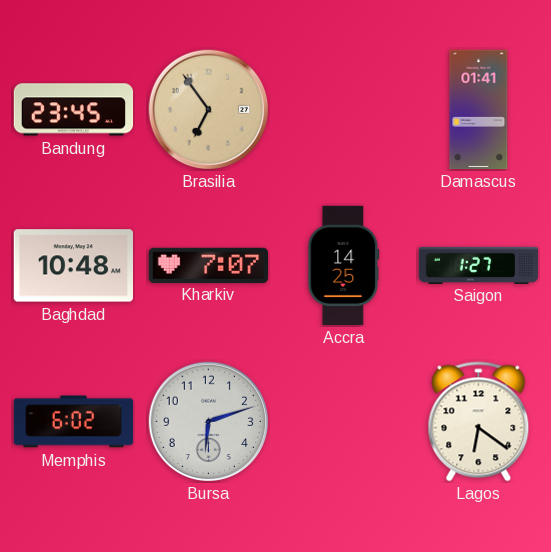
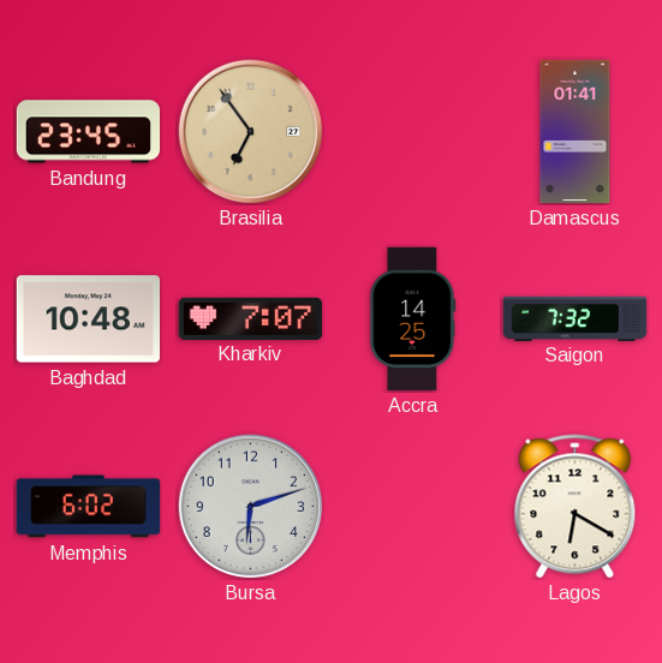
Saigon: 1:27 -> 7:32
Lagos: 6:21 -> 6:20
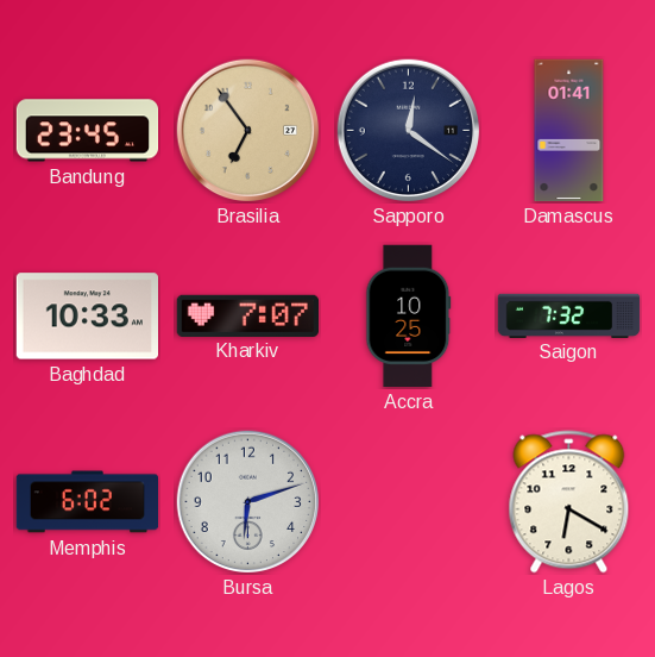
Sapporo: none -> 12:21
Baghdad: 10:48 -> 10:33
Accra: 14:25 -> 10:25
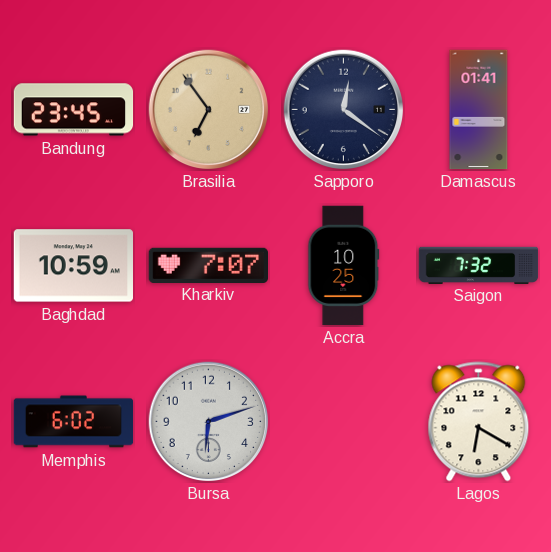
Baghdad: 10:33 -> 10:59
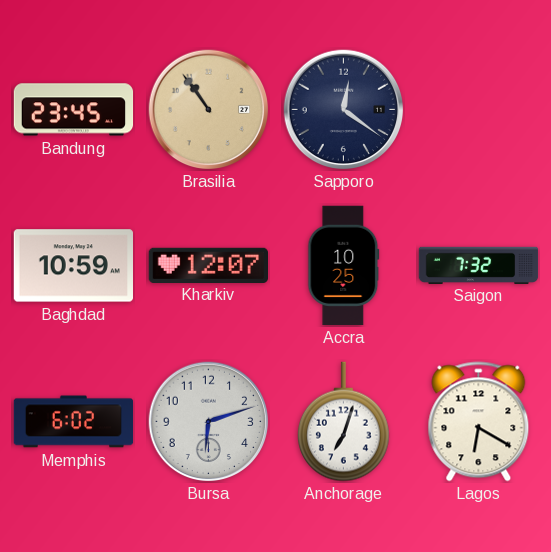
Brasilia: 6:54 -> 10:54
Damascus: 01:41 -> none
Kharkiv: 7:07 -> 12:07
Anchorage: none -> 7:03
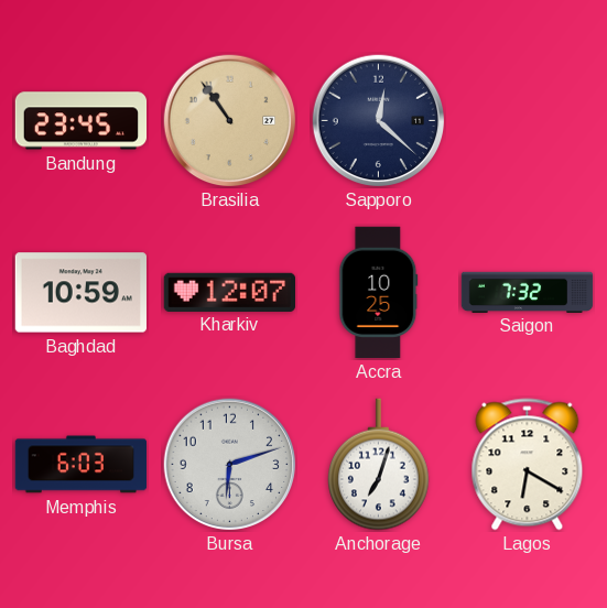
Sapporo: 12:21 -> 12:22
Memphis: 6:02 -> 6:03
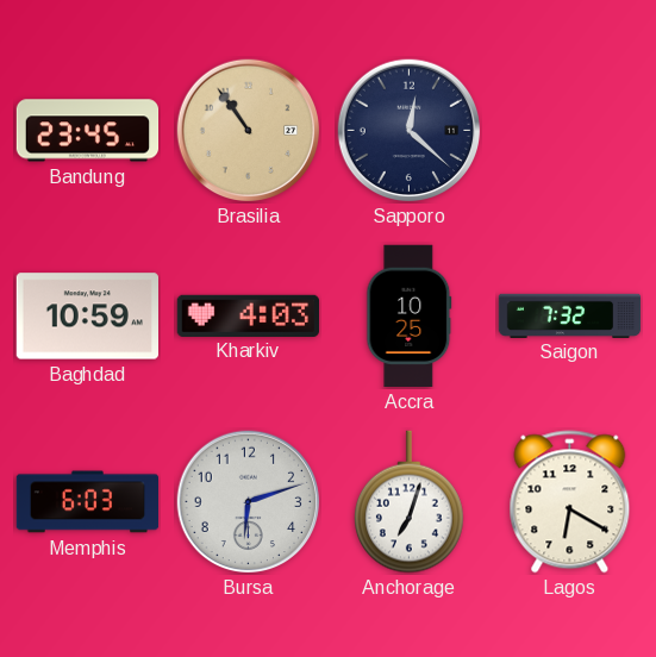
Kharkiv: 12:07 -> 4:03
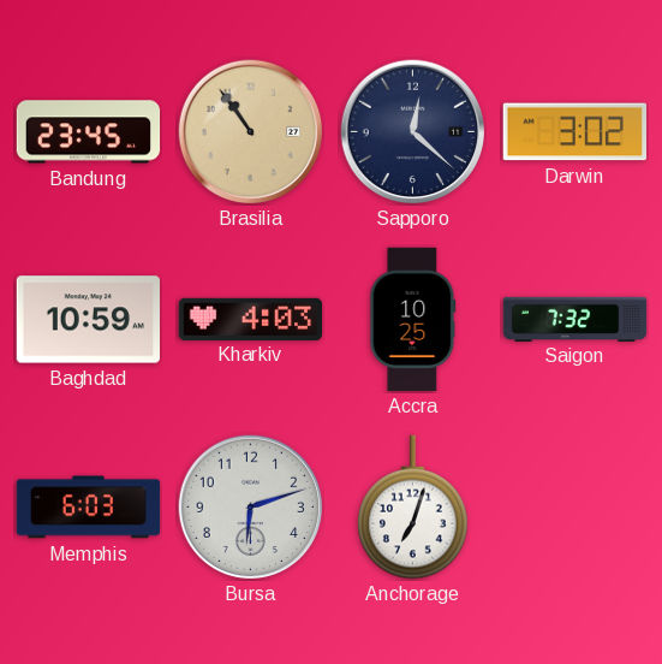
Darwin: none -> 3:02
Lagos: 6:20 -> none
